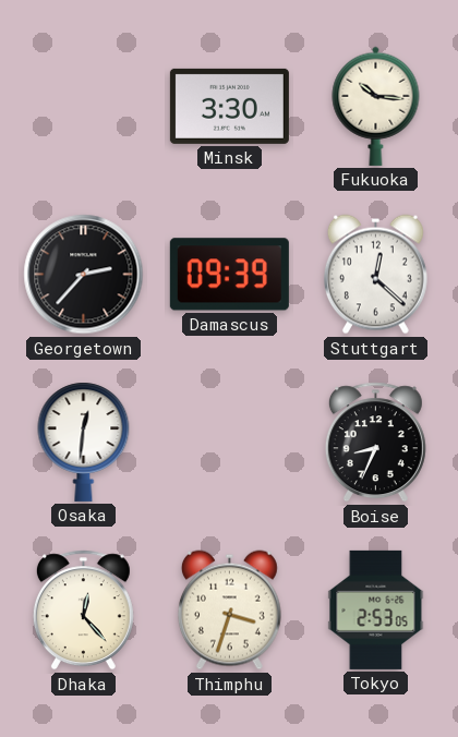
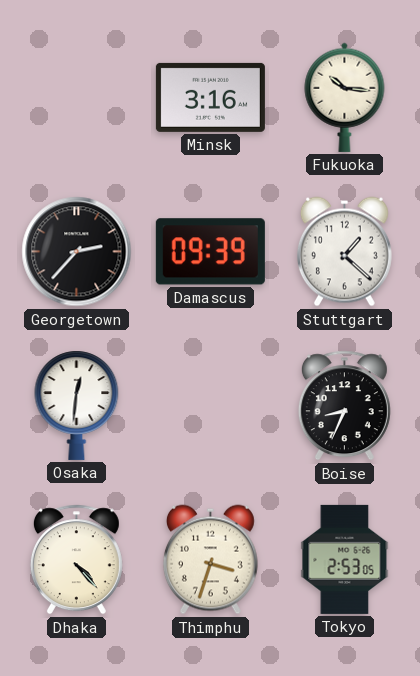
Minsk: 3:30 -> 3:16
Stuttgart: 12:22 -> 1:22
Dhaka: 12:23 -> 4:23
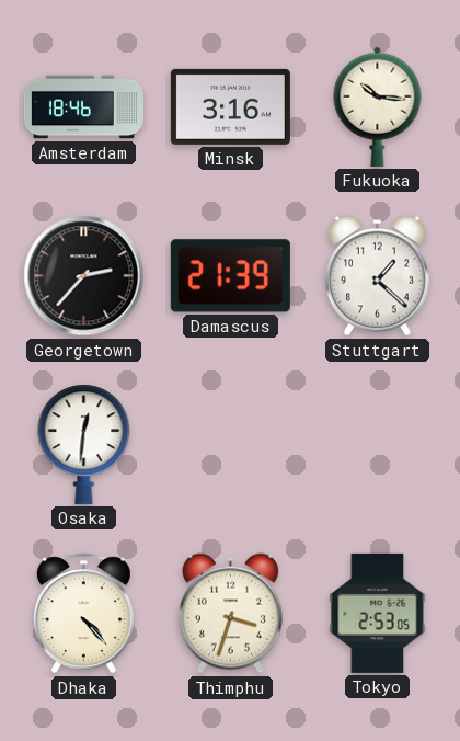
Amsterdam: none -> 18:46
Damascus: 09:39 -> 21:39
Boise: 8:34 -> none
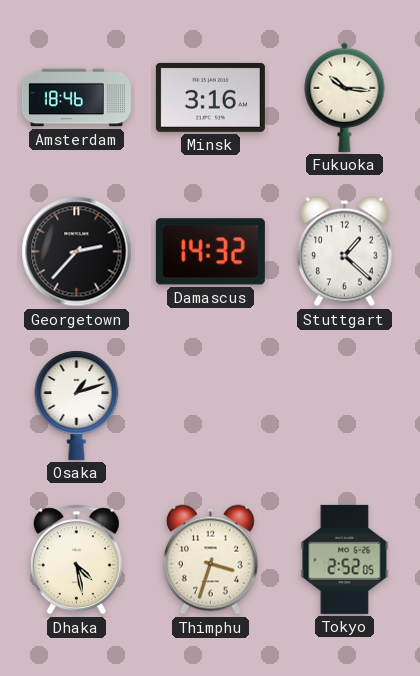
Damascus: 21:39 -> 14:32
Osaka: 12:31 -> 1:12
Dhaka: 4:23 -> 4:28
Tokyo: 2:53 -> 2:52
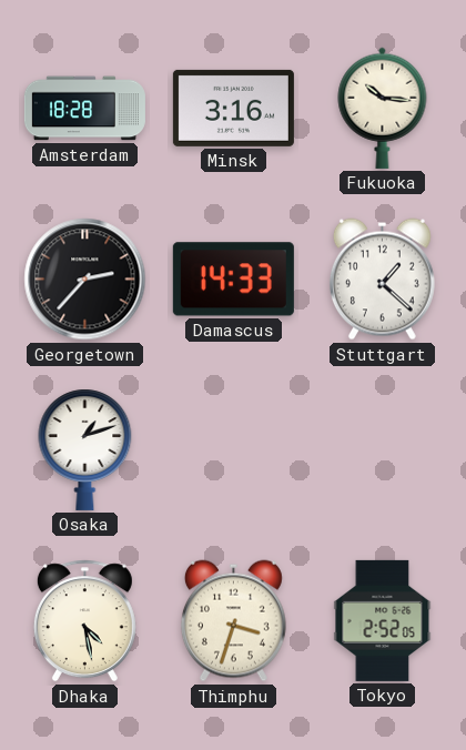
Amsterdam: 18:46 -> 18:28
Damascus: 14:32 -> 14:33
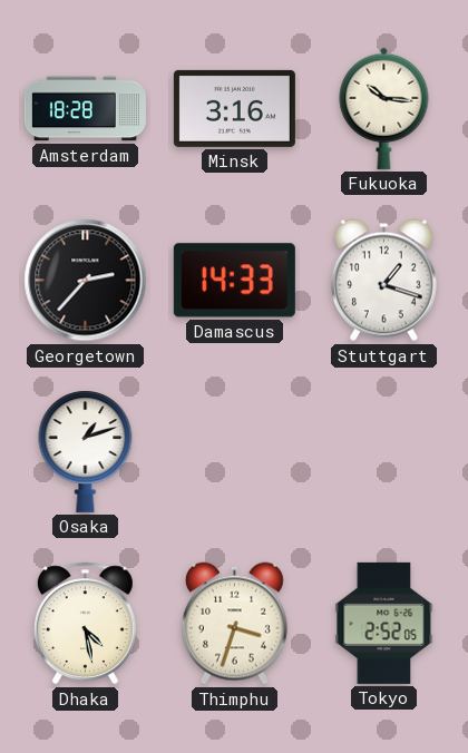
Stuttgart: 1:22 -> 1:18
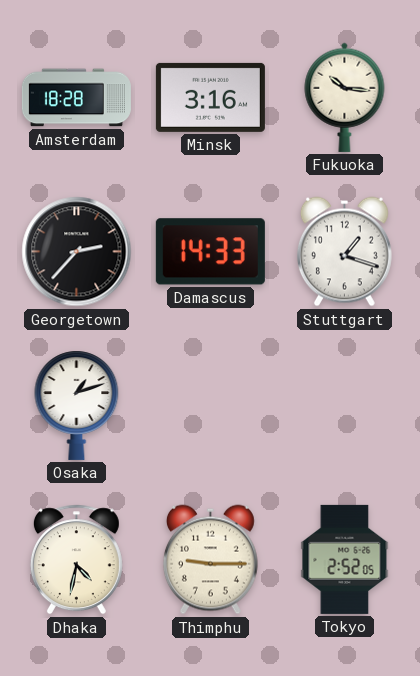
Dhaka: 4:28 -> 4:32
Thimphu: 3:33 -> 9:15
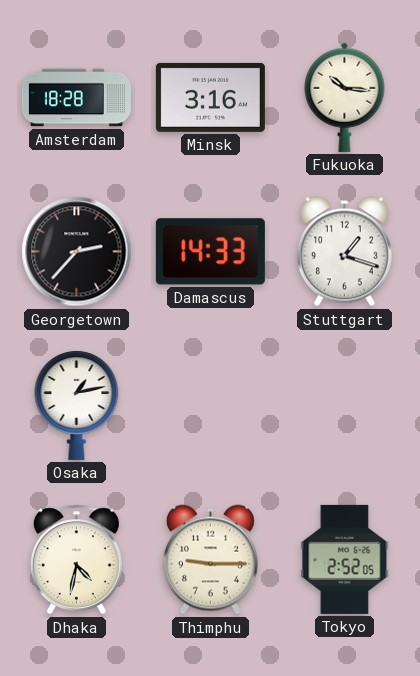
Osaka: 1:12 -> 1:13
